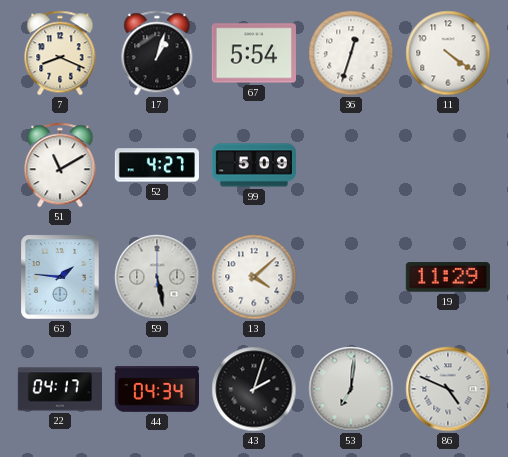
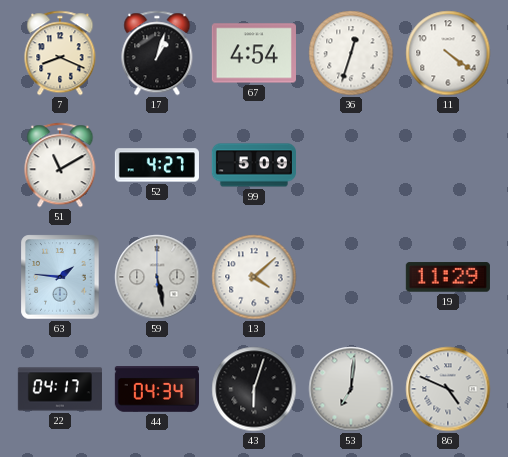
67: 5:54 -> 4:54
43: 2:03 -> 6:03
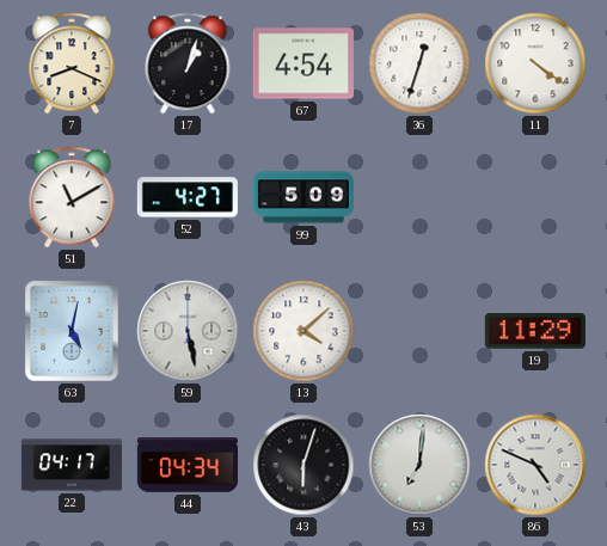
63: 1:46 -> 5:02
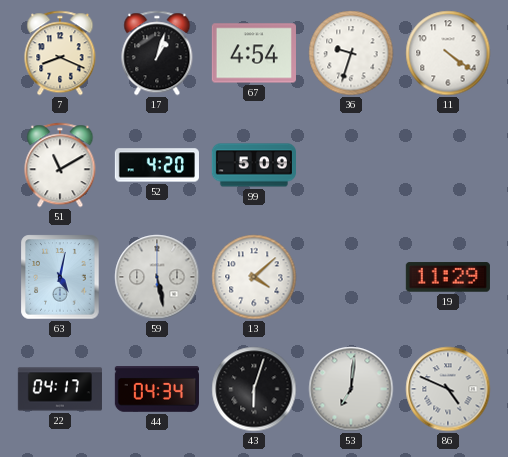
36: 12:33 -> 9:33
52: 4:27 -> 4:20
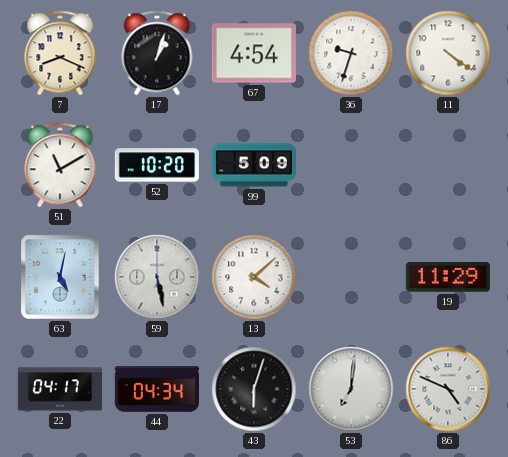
52: 4:20 -> 10:20
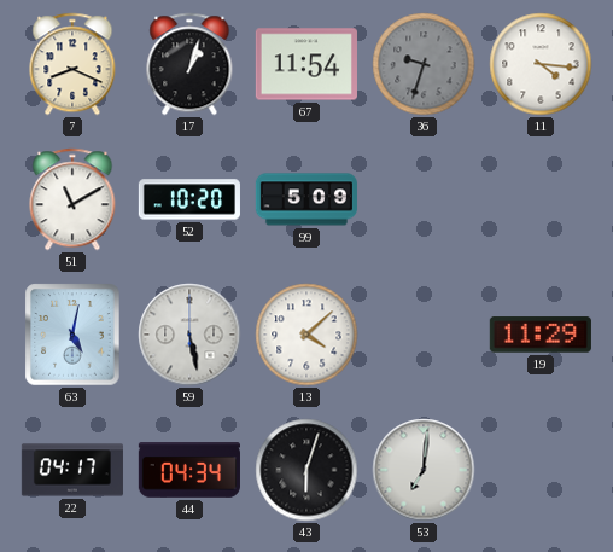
67: 4:54 -> 11:54
36 dial: white -> grey
11: 4:21 -> 4:16
86: 4:49 -> none
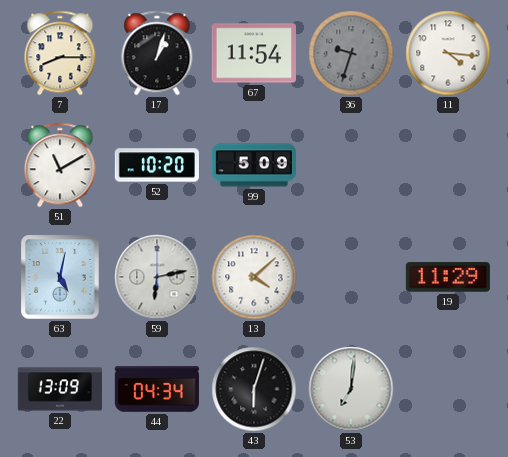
7: 8:19 -> 8:15
59: 5:28 -> 6:13
22: 04:17 -> 13:09
